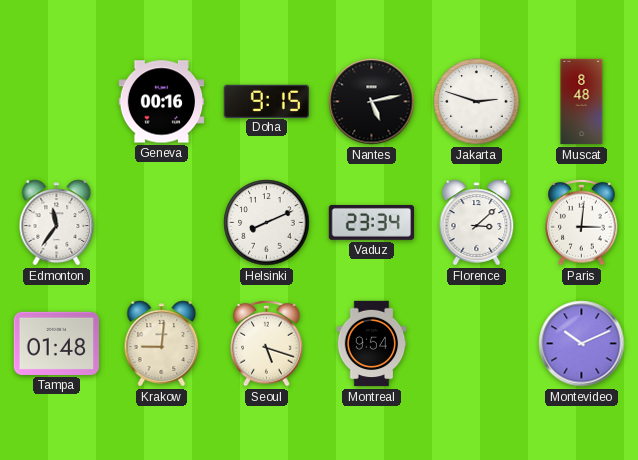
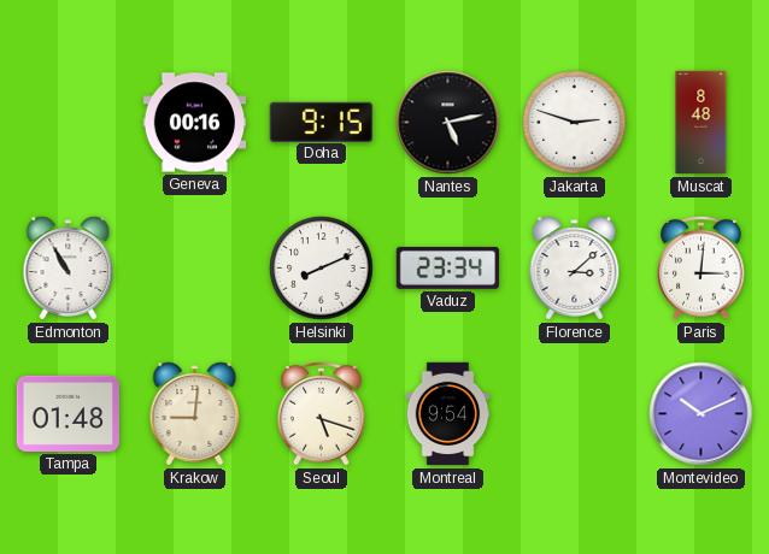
Edmonton: 11:36 -> 10:55
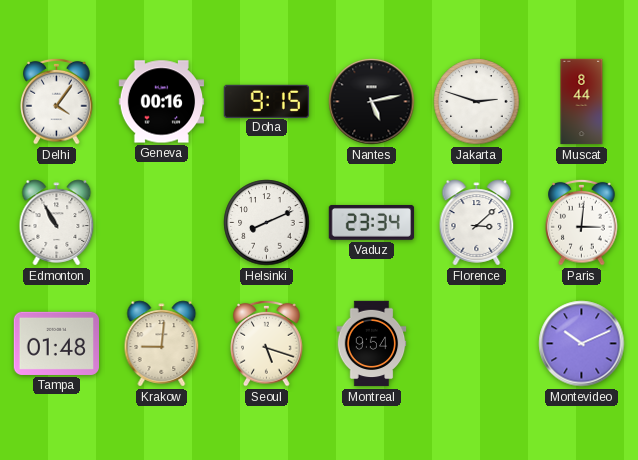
Delhi: none -> 4:06
Muscat: 8:48 -> 8:44
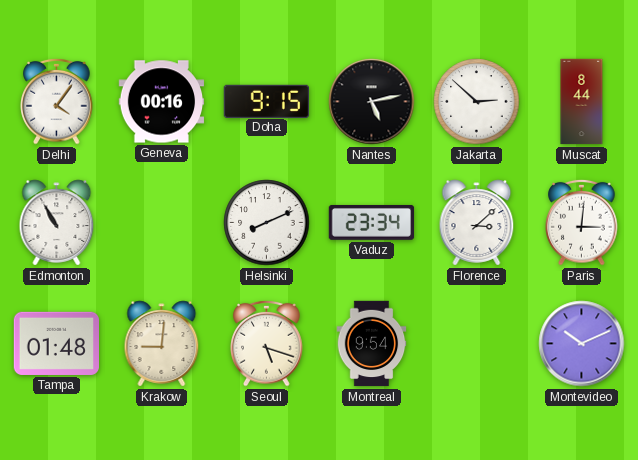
Jakarta: 2:48 -> 2:52
